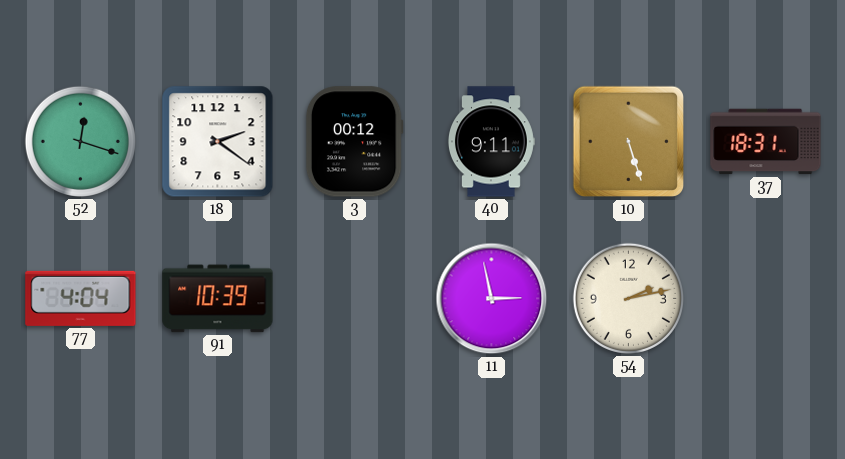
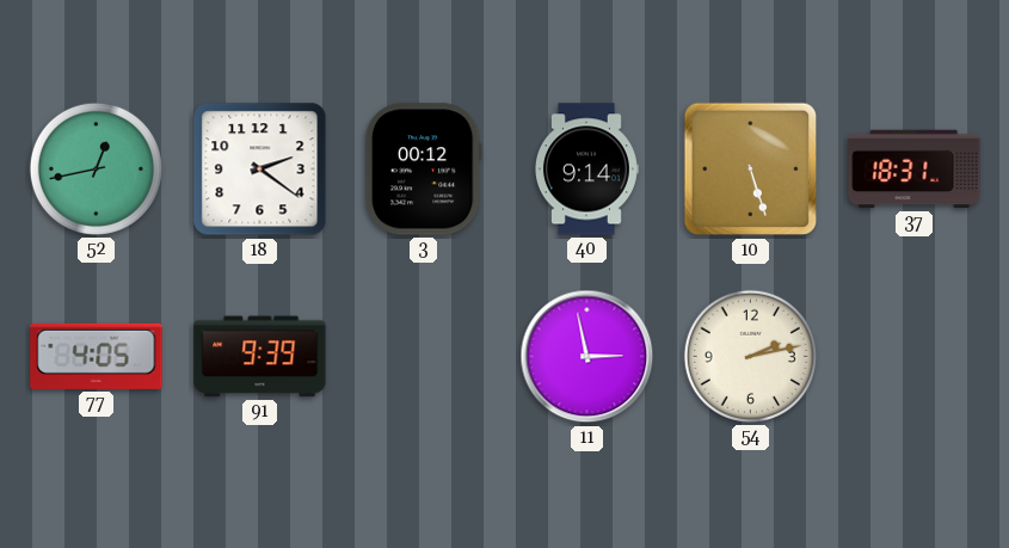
52: 12:18 -> 12:43
40: 9:11 -> 9:14
77: 4:04 -> 4:05
91: 10:39 -> 9:39
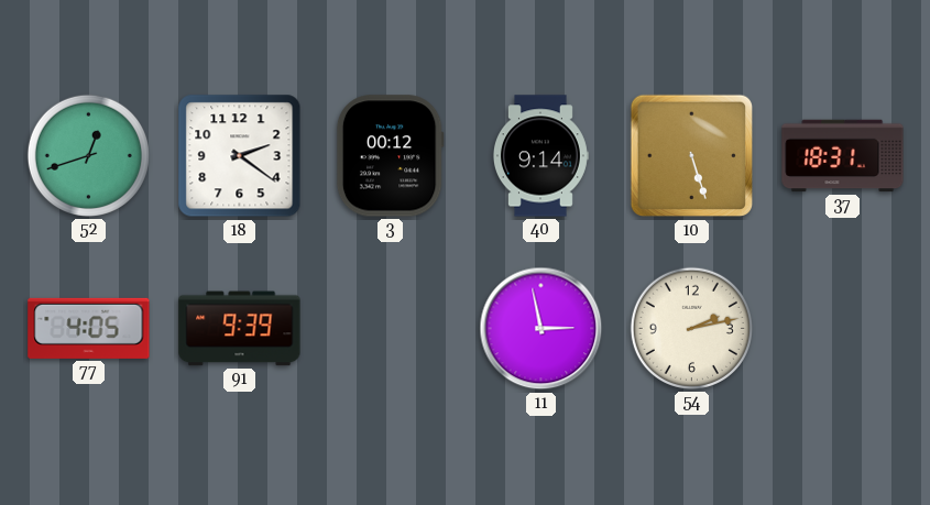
52: 12:43 -> 12:42
